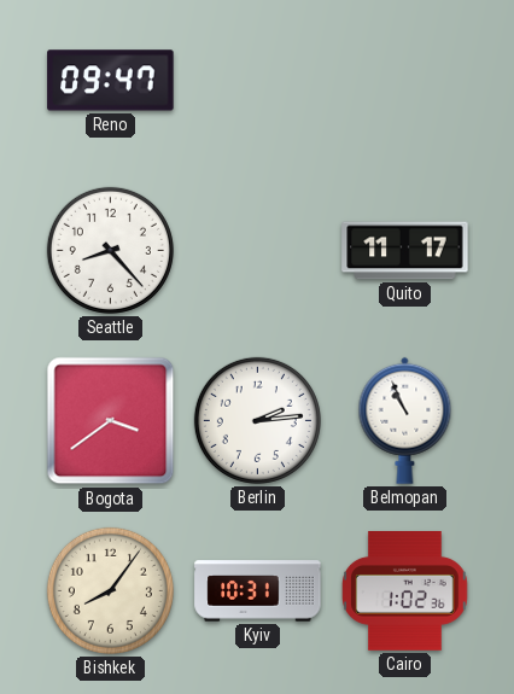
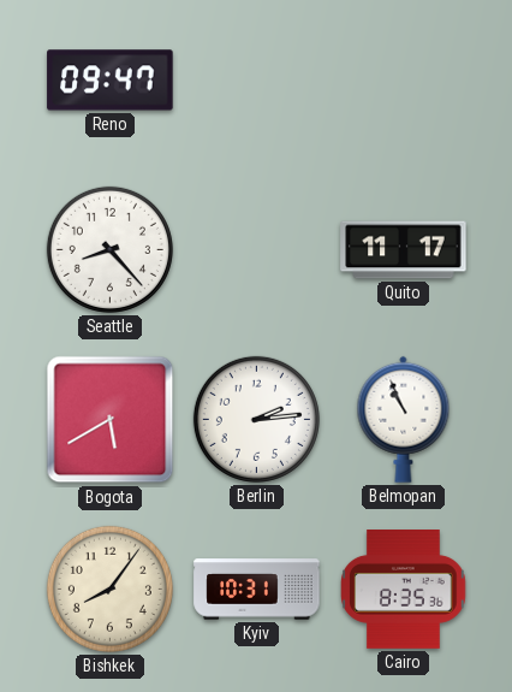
Bogota: 3:39 -> 5:40
Cairo: 1:02 -> 8:35
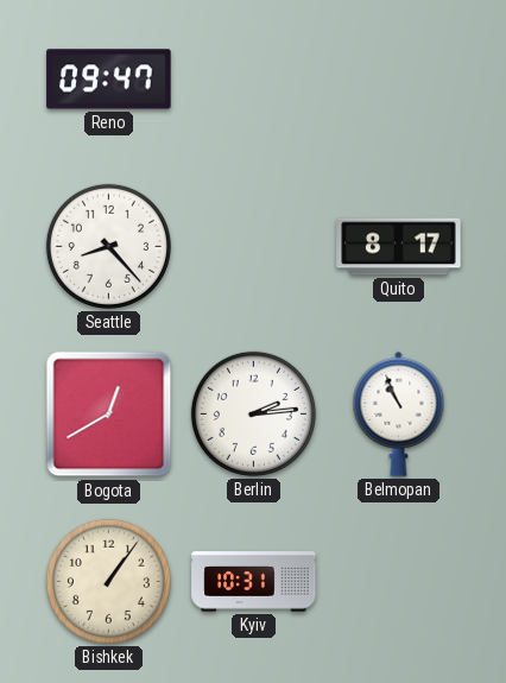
Quito: 11:17 -> 8:17
Bogota: 5:40 -> 12:40
Bishkek: 8:06 -> 1:06
Cairo: 8:35 -> none
